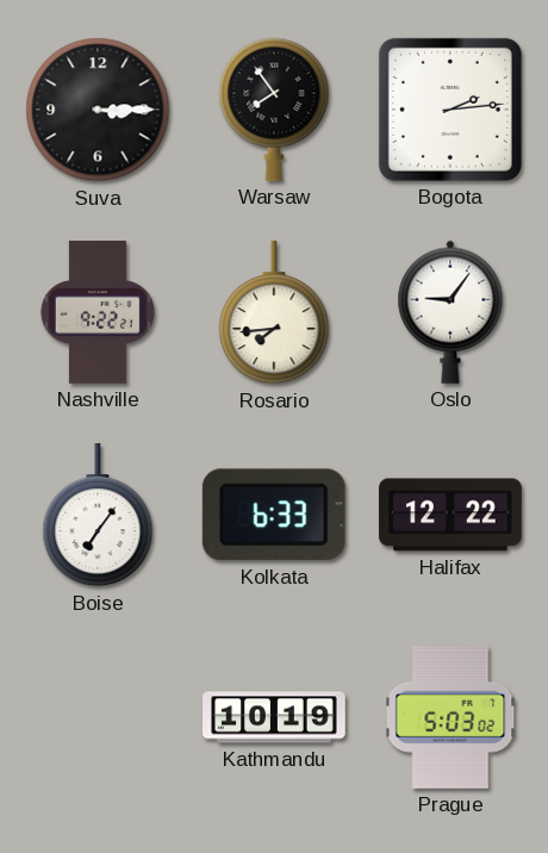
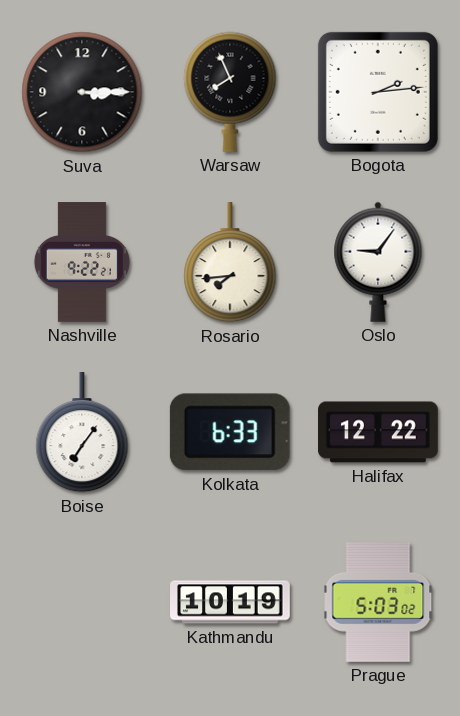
Warsaw: 7:54 -> 7:56
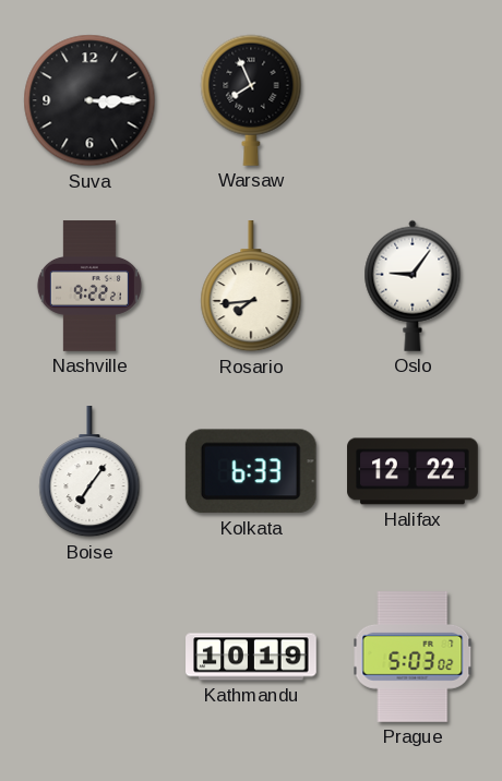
Bogota: 2:14 -> none
